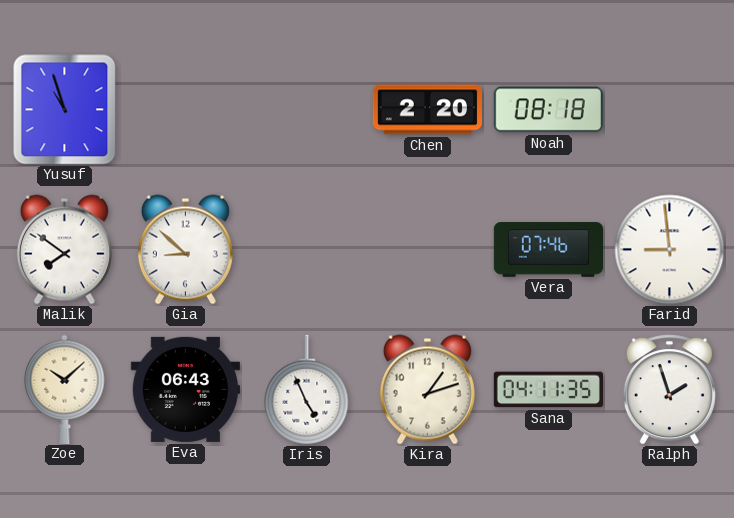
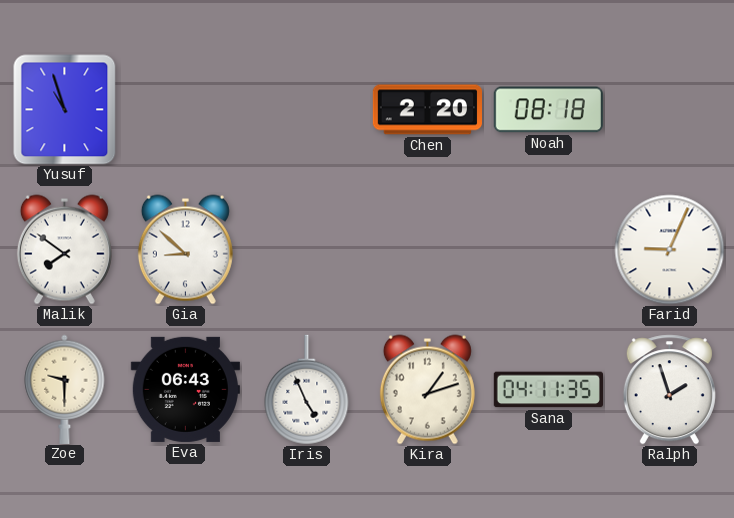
Vera: 07:46 -> none
Farid: 8:59 -> 9:04
Zoe: 10:08 -> 9:30
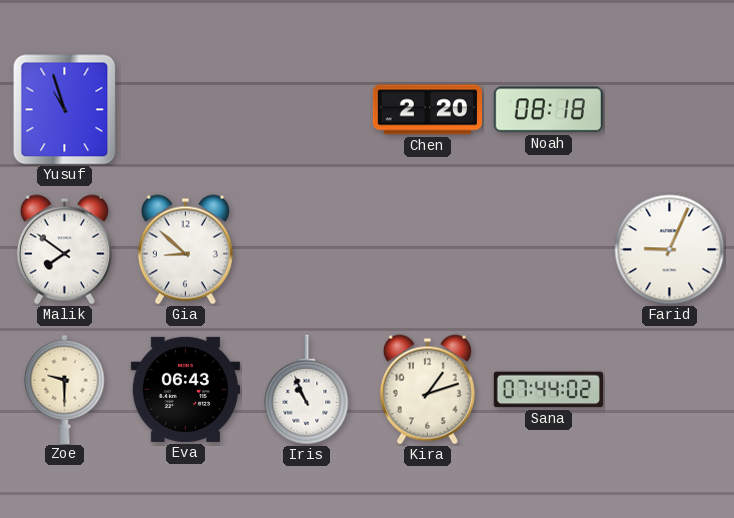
Iris: 4:56 -> 10:56
Sana: 04:11 -> 07:44
Ralph: 1:57 -> none
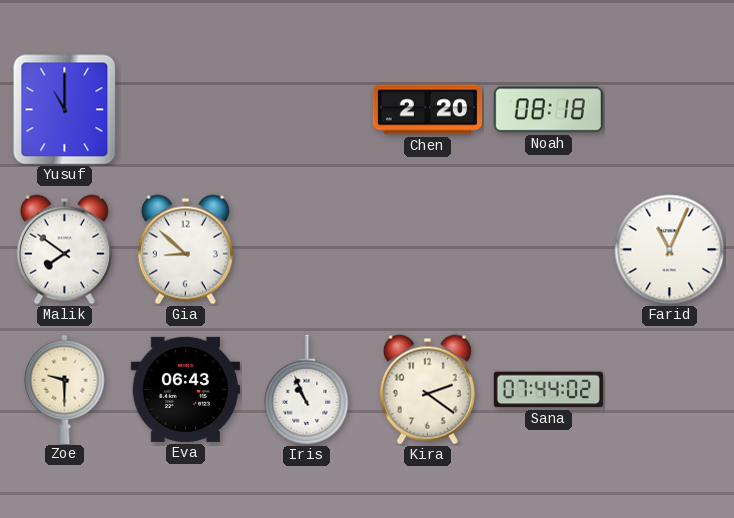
Yusuf: 10:57 -> 11:00
Farid: 9:04 -> 11:04
Kira: 1:12 -> 2:21
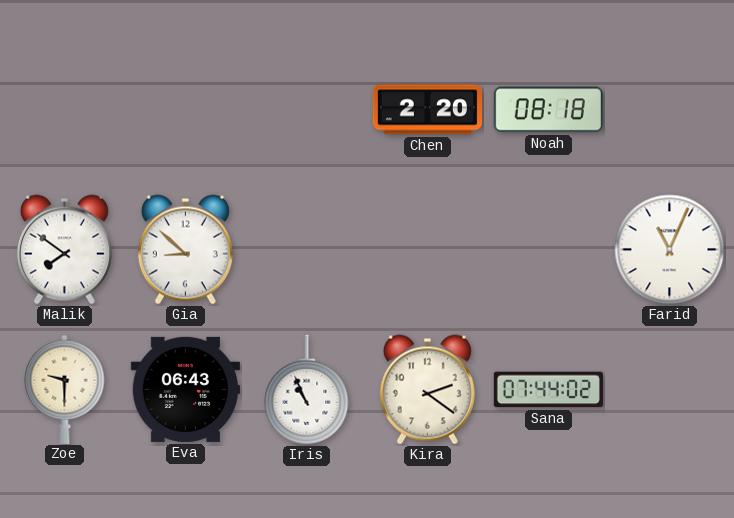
Yusuf: 11:00 -> none
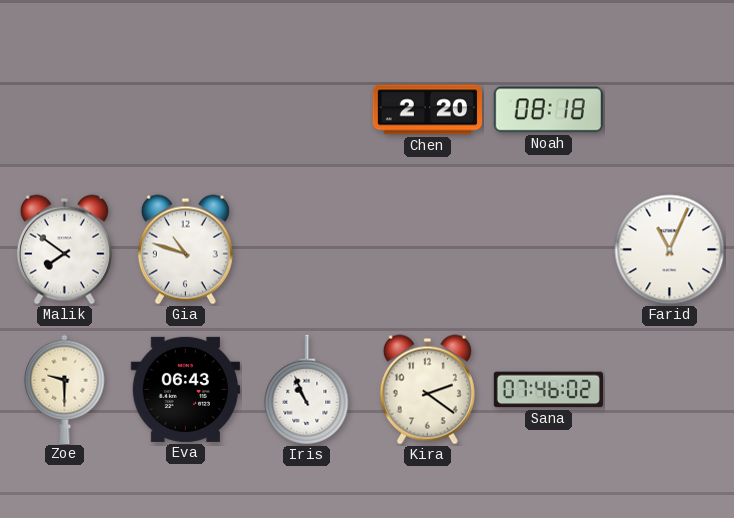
Gia: 8:52 -> 10:48
Sana: 07:44 -> 07:46
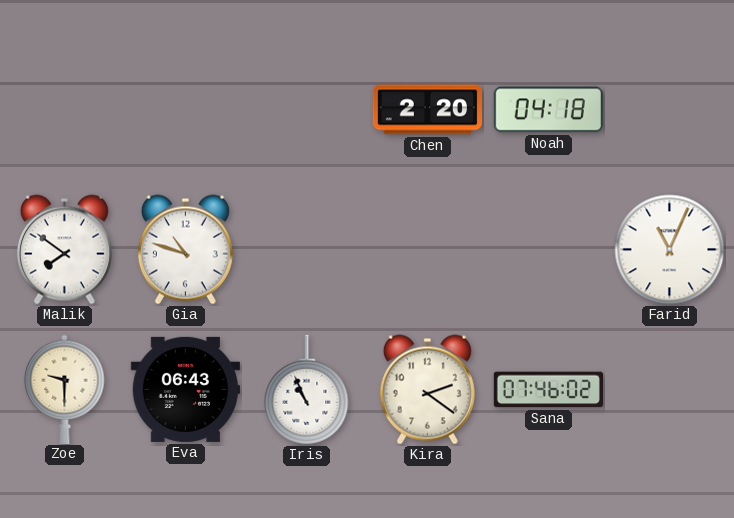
Noah: 08:18 -> 04:18
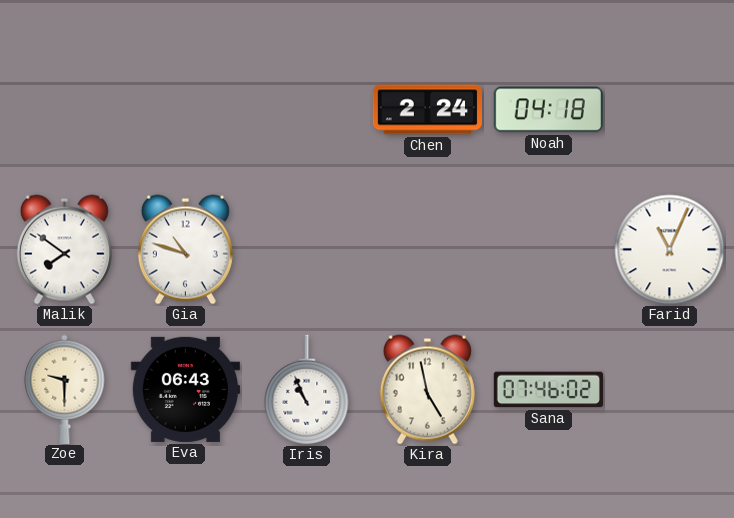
Chen: 2:20 -> 2:24
Kira: 2:21 -> 4:58
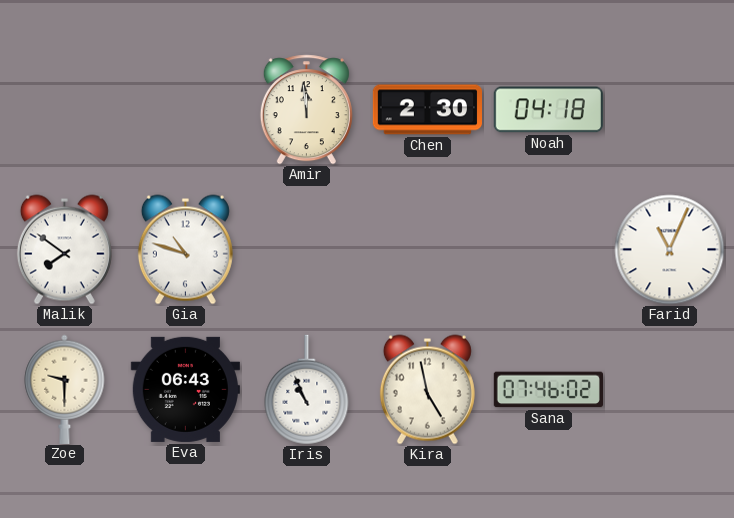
Amir: none -> 11:59
Chen: 2:24 -> 2:30
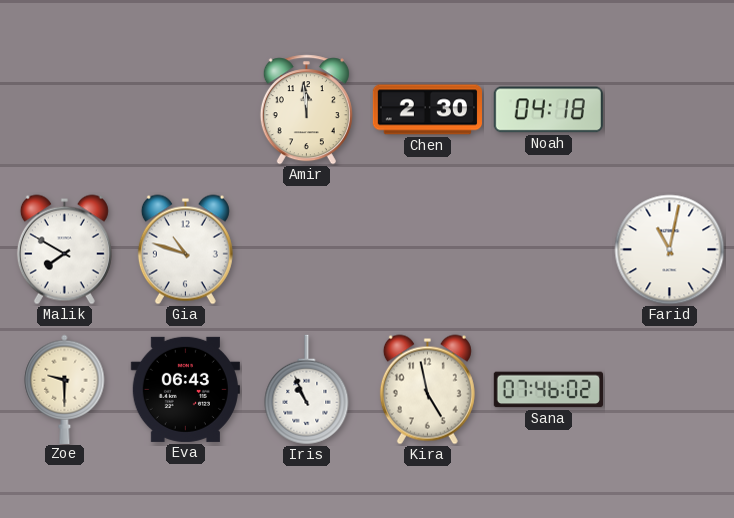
Malik: 7:51 -> 7:50
Farid: 11:04 -> 11:02
